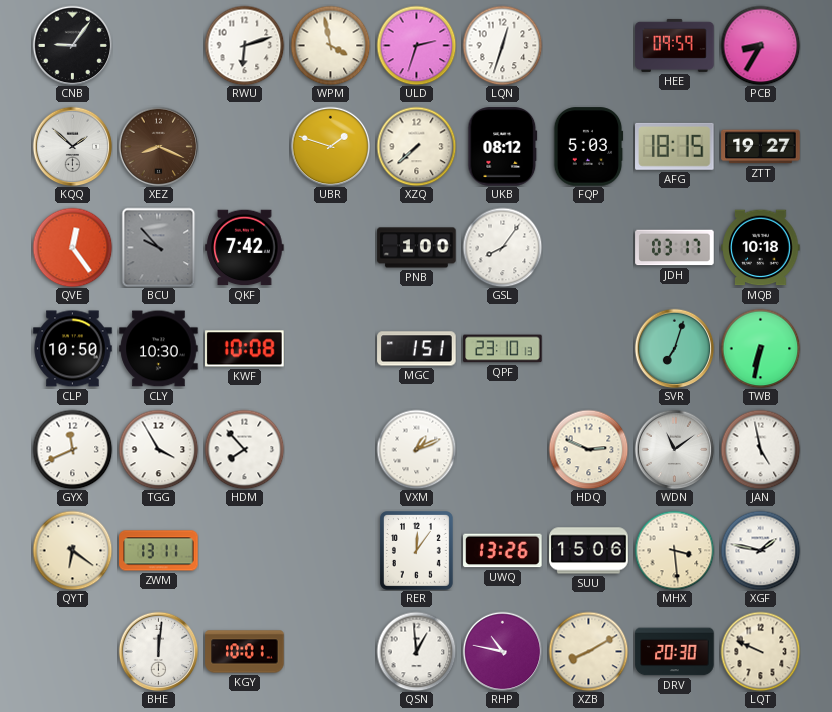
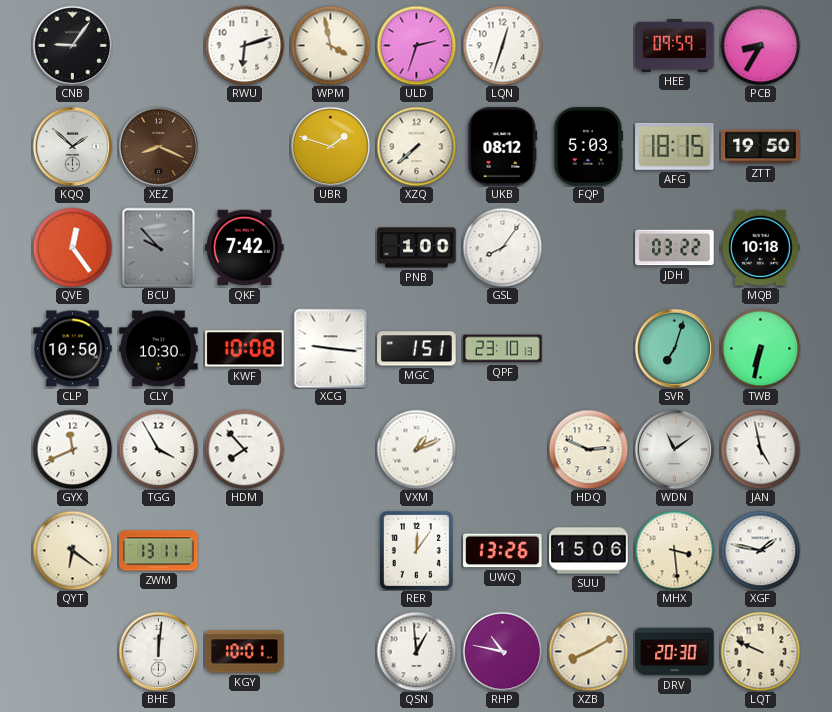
ZTT: 19:27 -> 19:50
JDH: 03:17 -> 03:22
XCG: none -> 9:16
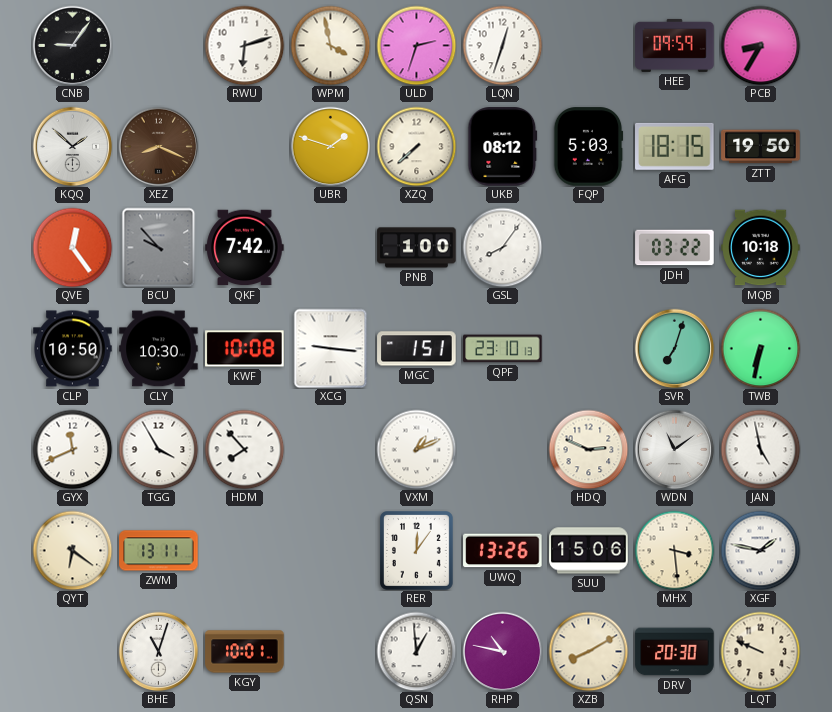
BHE: 12:01 -> 11:03
